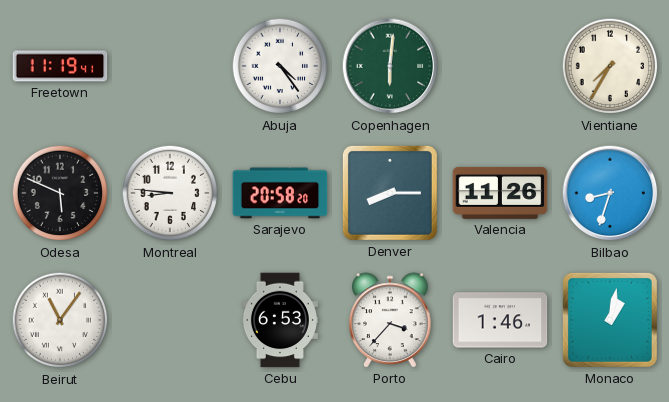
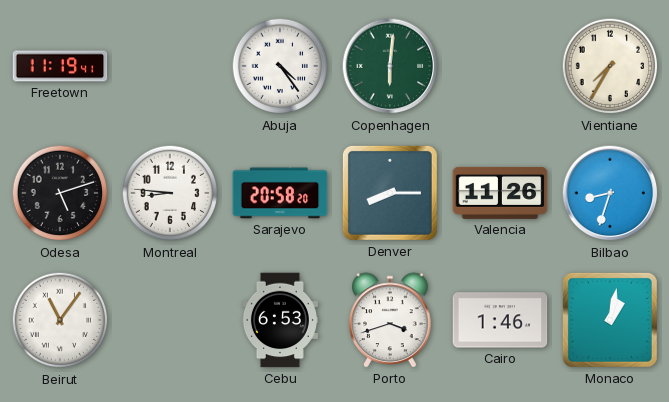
Odesa: 5:49 -> 5:12
Porto: 3:37 -> 3:42
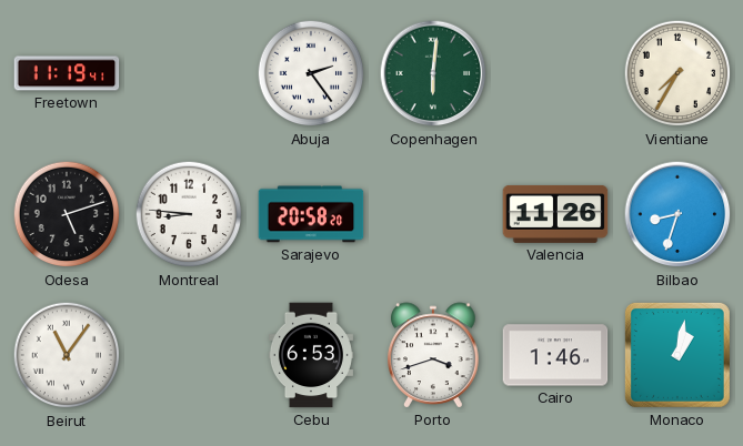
Abuja: 4:24 -> 2:24
Denver: 8:15 -> none
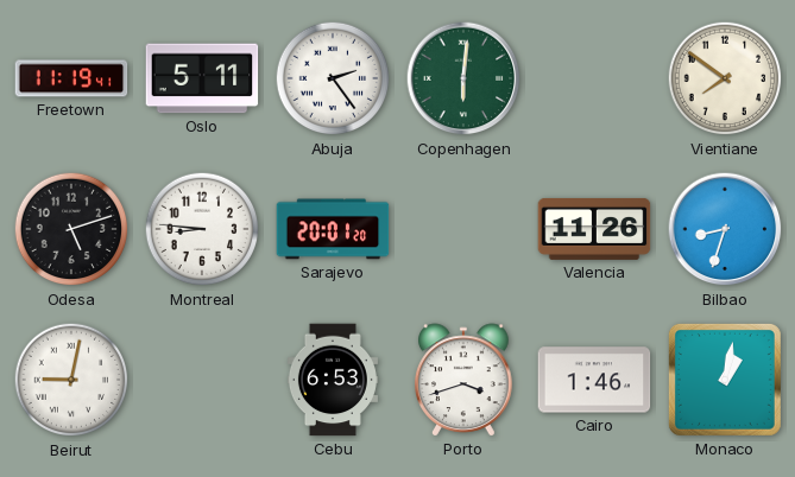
Oslo: none -> 5:11
Vientiane: 7:35 -> 7:51
Sarajevo: 20:58 -> 20:01
Beirut: 11:06 -> 9:02
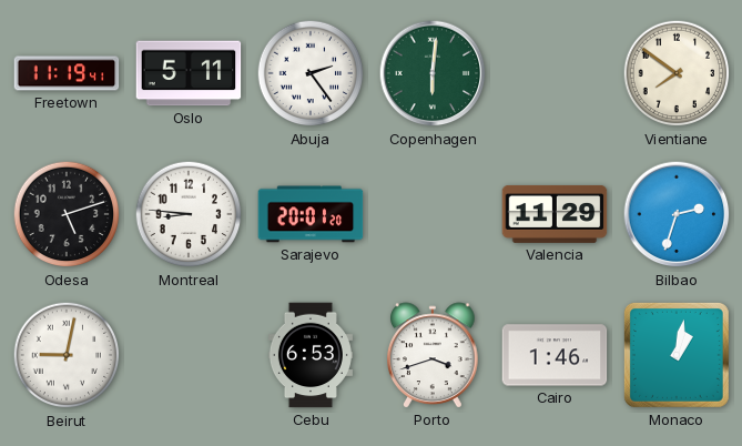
Valencia: 11:26 -> 11:29
Bilbao: 8:33 -> 2:33
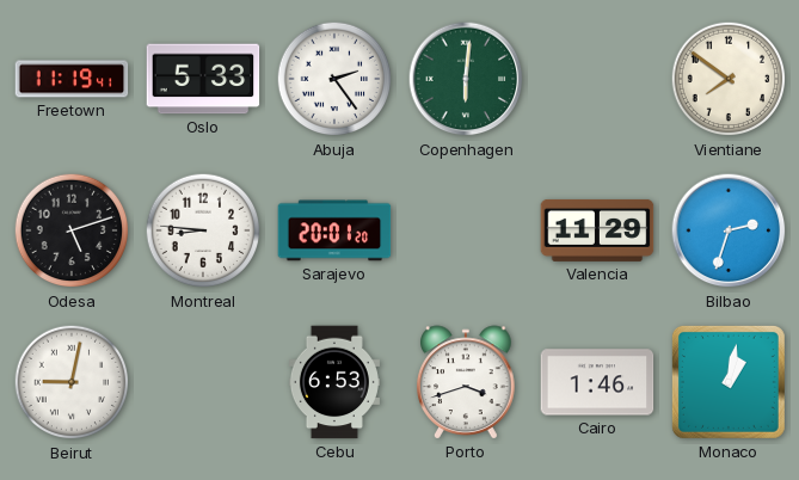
Oslo: 5:11 -> 5:33
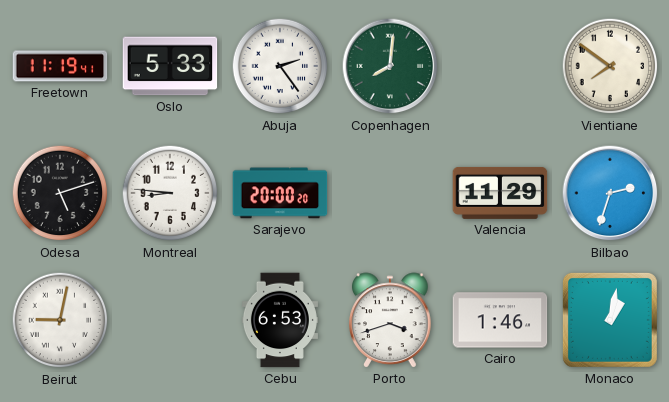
Copenhagen: 6:01 -> 8:01
Sarajevo: 20:01 -> 20:00
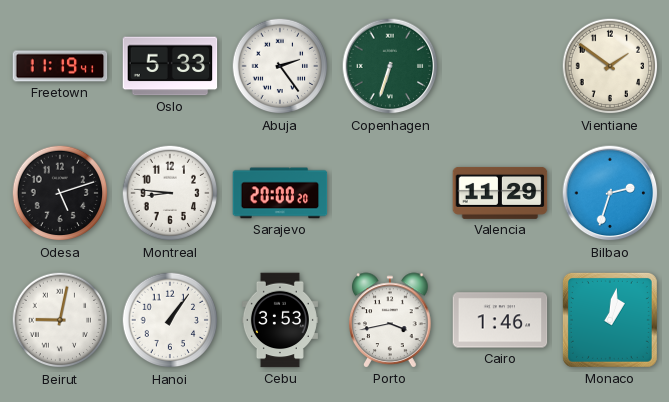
Copenhagen: 8:01 -> 6:33
Vientiane: 7:51 -> 1:51
Hanoi: none -> 1:06
Cebu: 6:53 -> 3:53
Porto: 3:42 -> 3:43
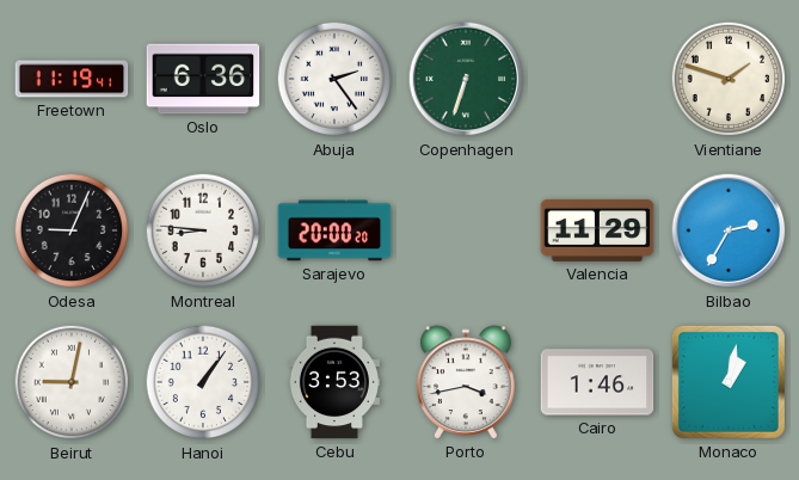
Oslo: 5:33 -> 6:36
Vientiane: 1:51 -> 1:48
Odesa: 5:12 -> 9:04
Bilbao: 2:33 -> 2:35
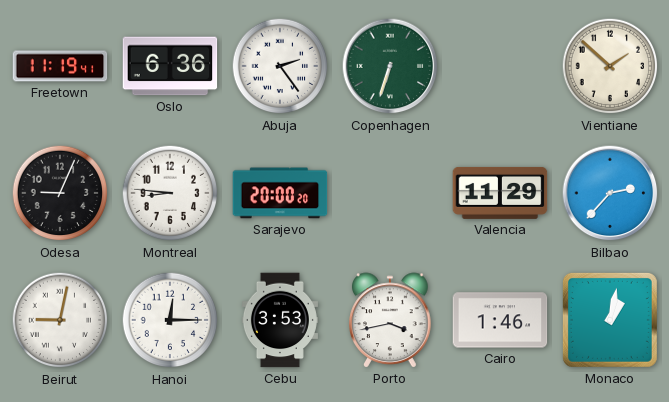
Vientiane: 1:48 -> 1:52
Bilbao: 2:35 -> 2:37
Hanoi: 1:06 -> 12:15
